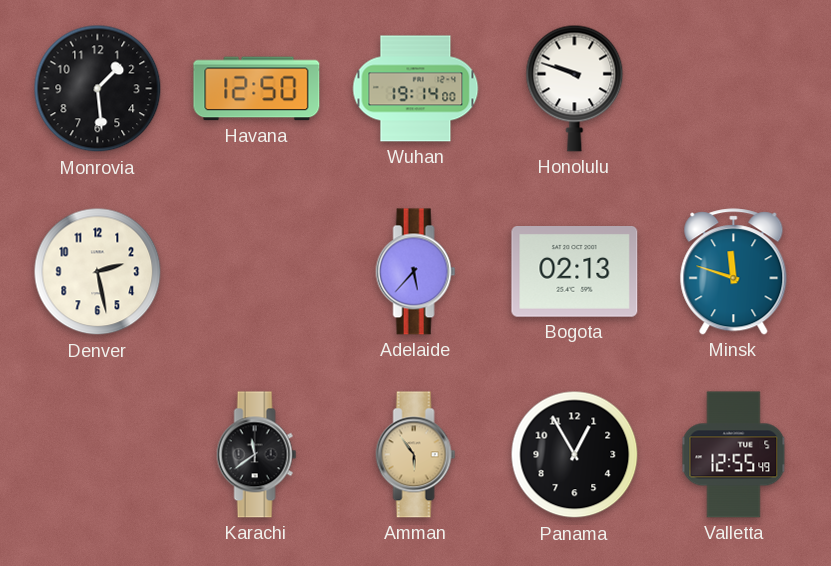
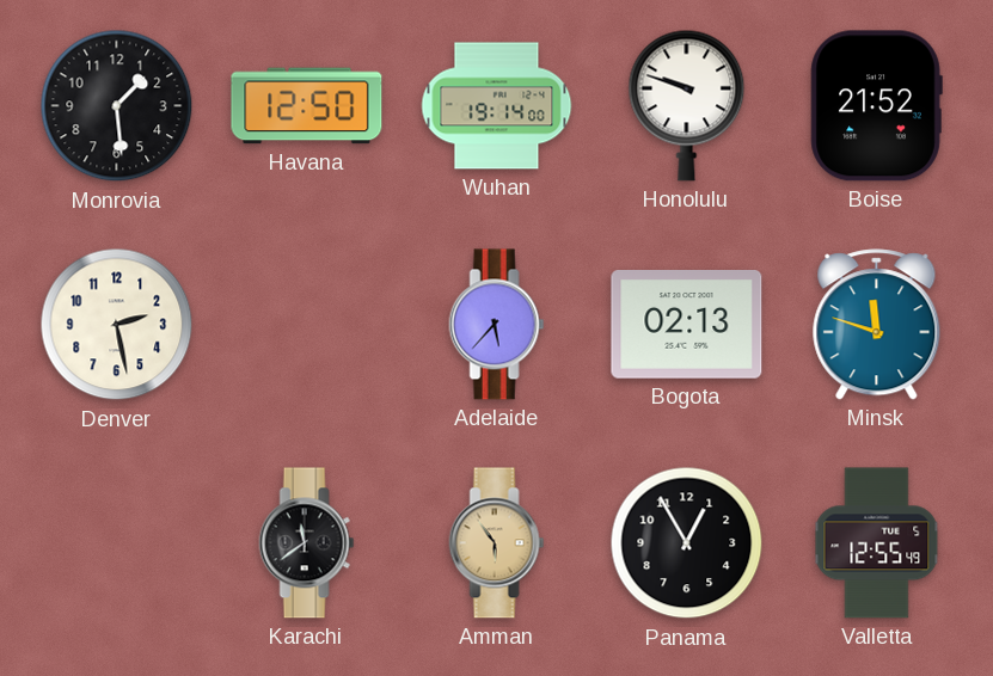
Boise: none -> 21:52
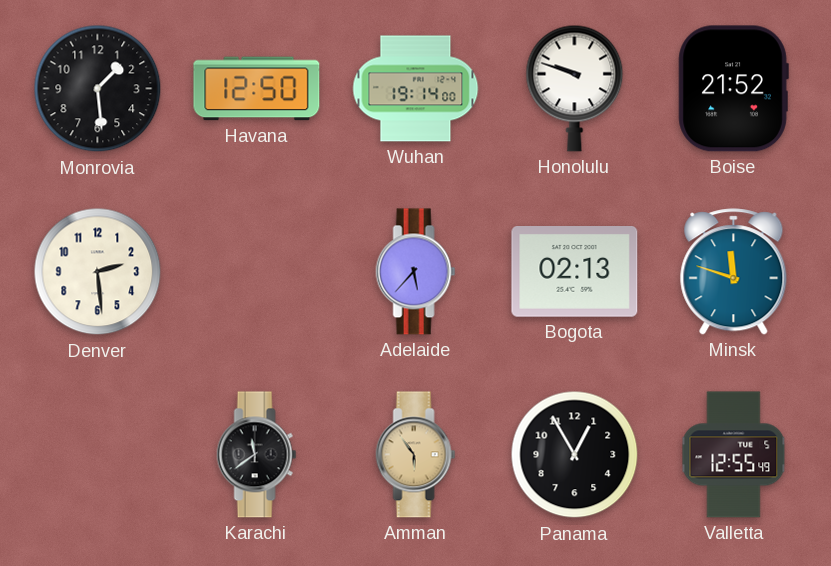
Denver: 2:28 -> 2:29
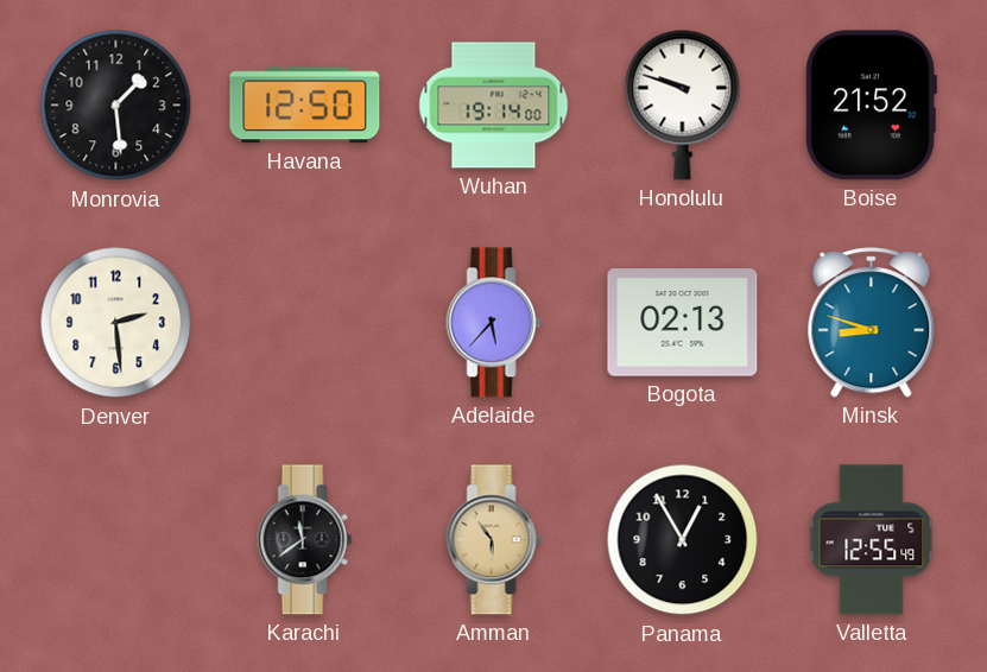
Minsk: 11:48 -> 8:48
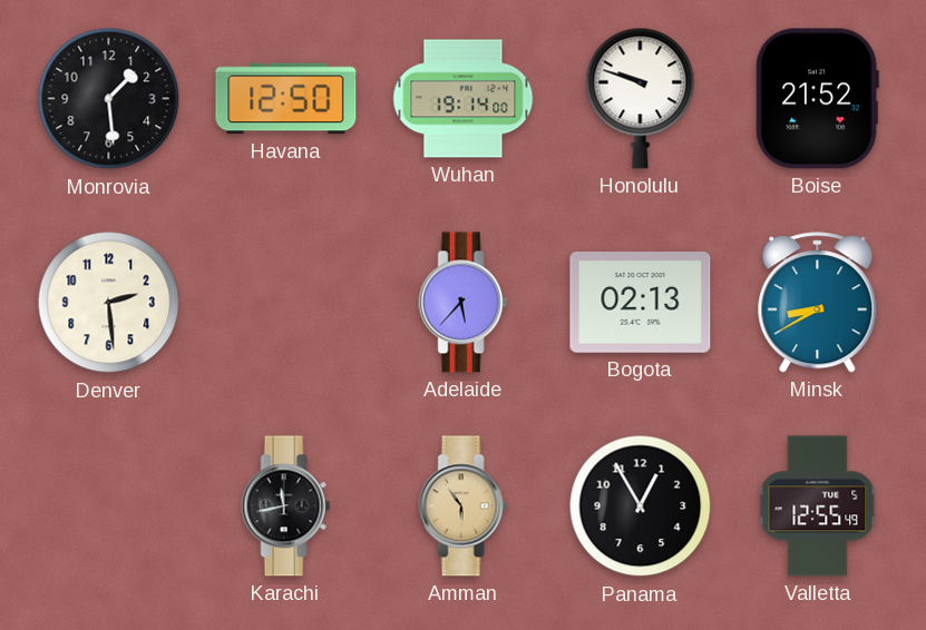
Minsk: 8:48 -> 8:40
Karachi: 11:39 -> 11:43
